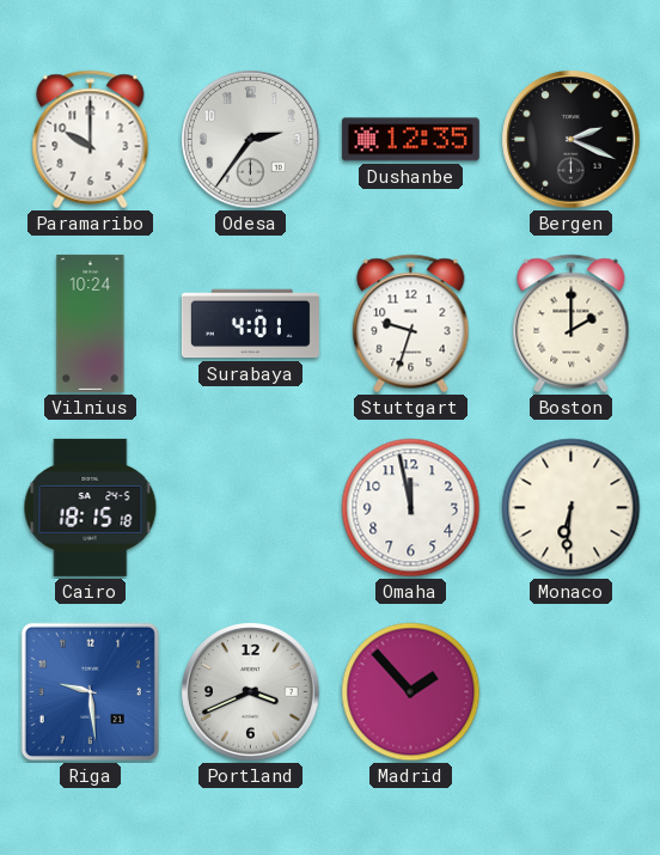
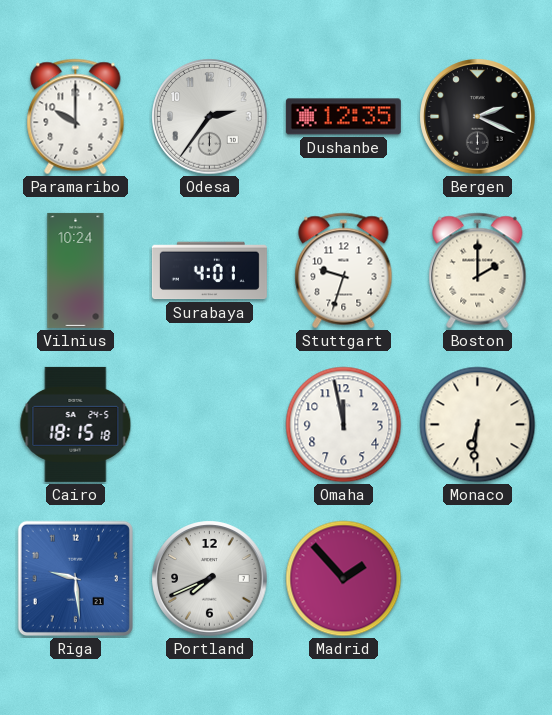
Portland: 3:41 -> 7:41
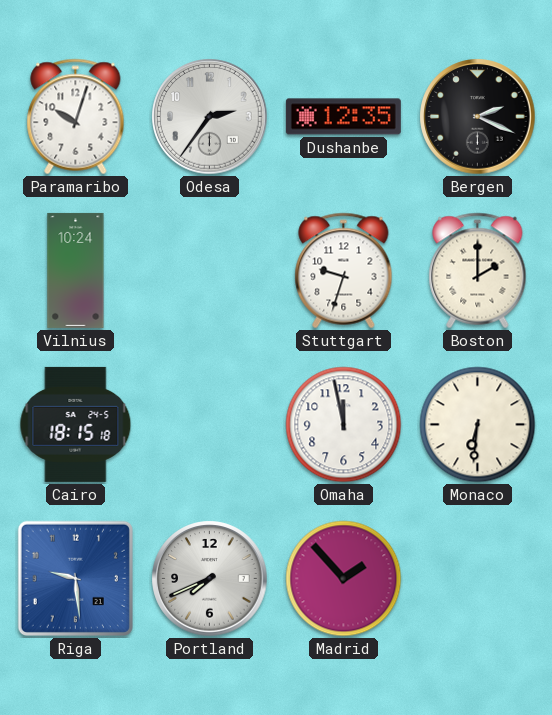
Paramaribo: 10:00 -> 10:03
Surabaya: 4:01 -> none
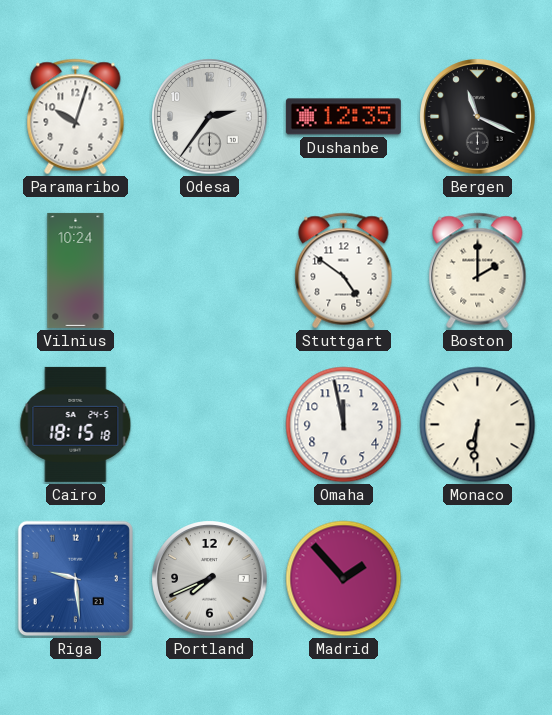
Bergen: 2:19 -> 11:19
Stuttgart: 9:33 -> 4:51
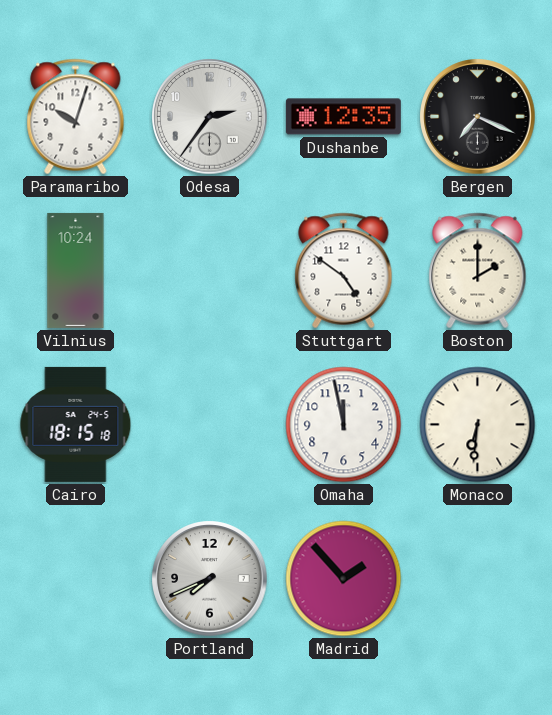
Bergen: 11:19 -> 7:19
Riga: 9:29 -> none
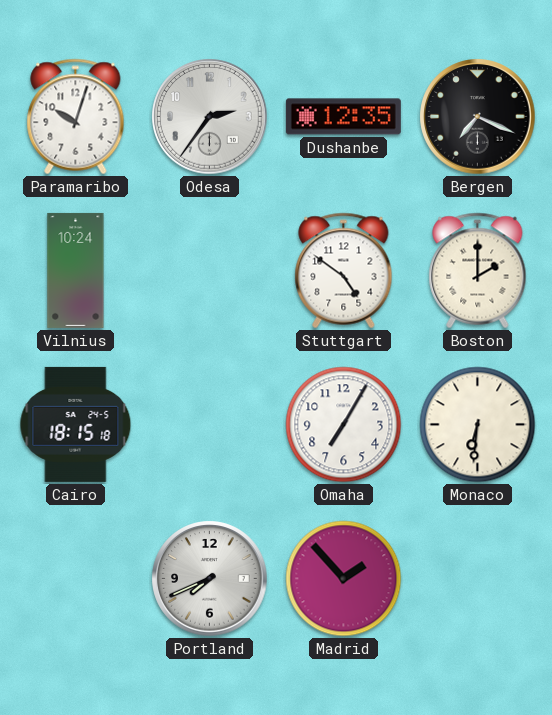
Omaha: 11:58 -> 7:05
